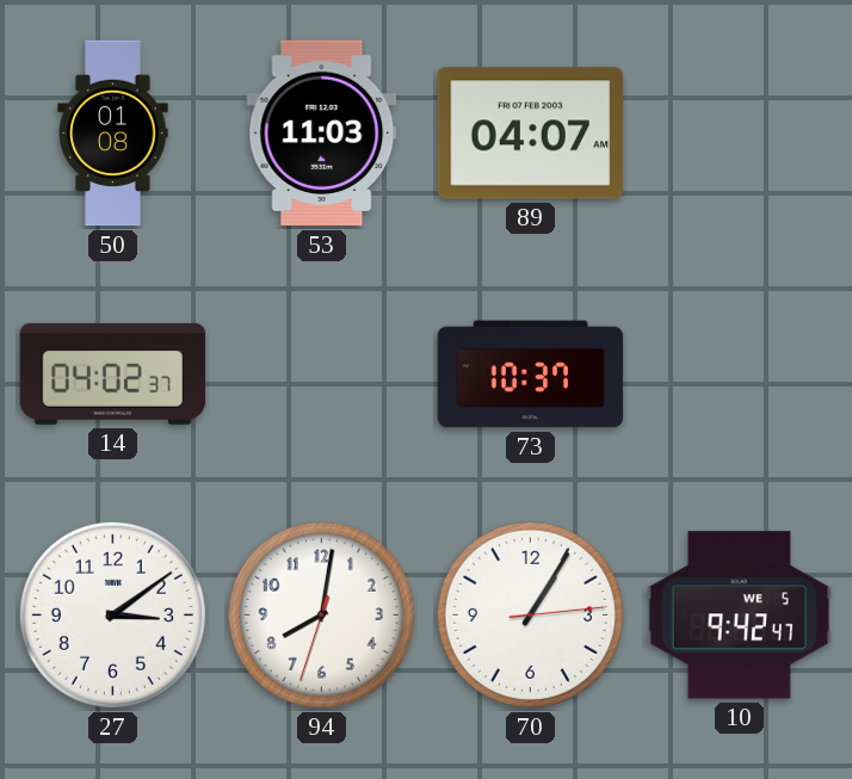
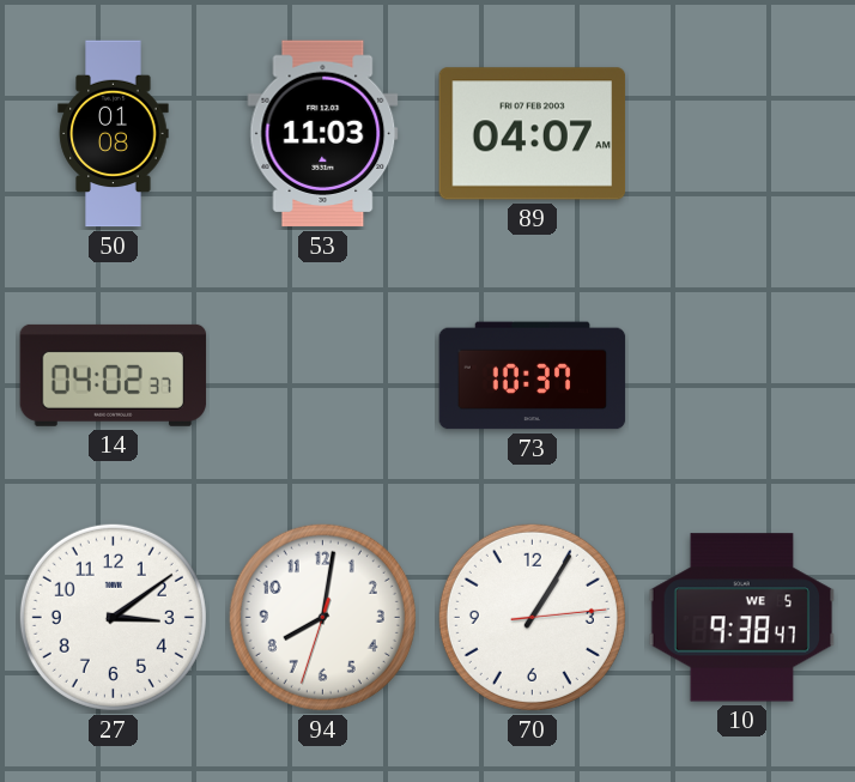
10: 9:42 -> 9:38
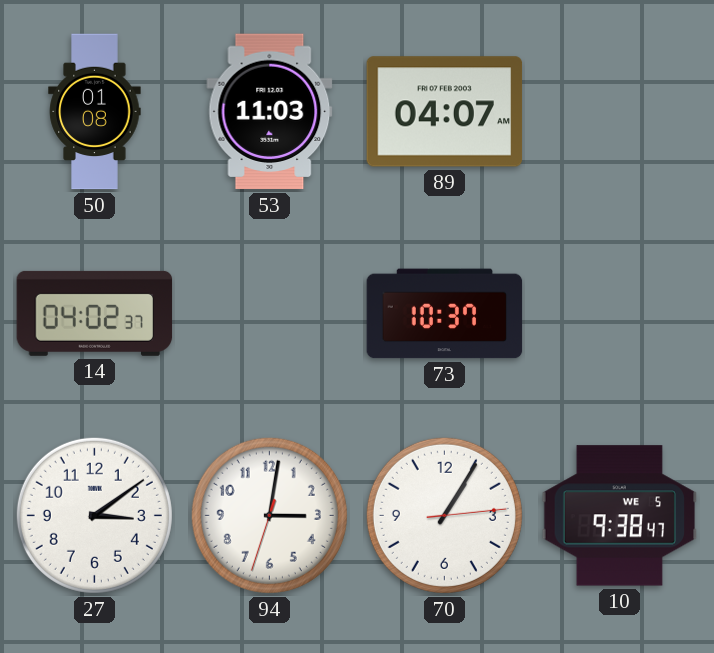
94: 8:01 -> 3:01
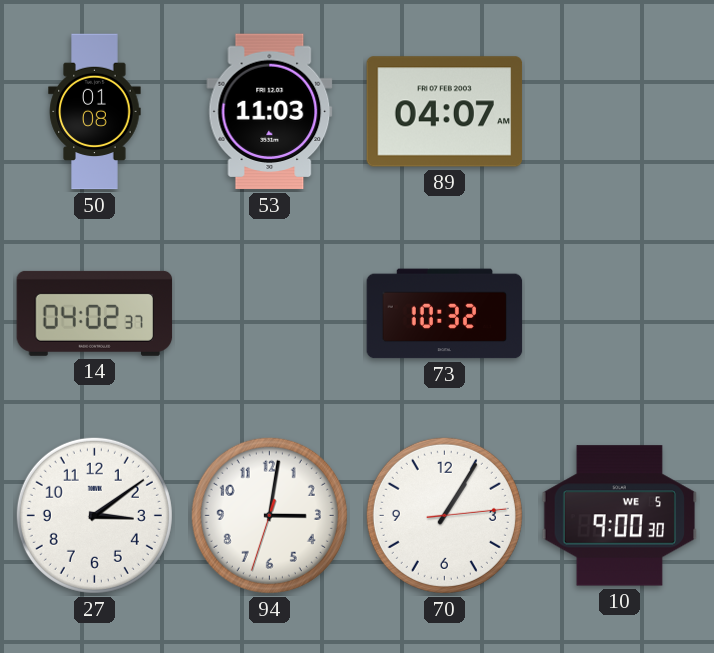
73: 10:37 -> 10:32
10: 9:38 -> 9:00
